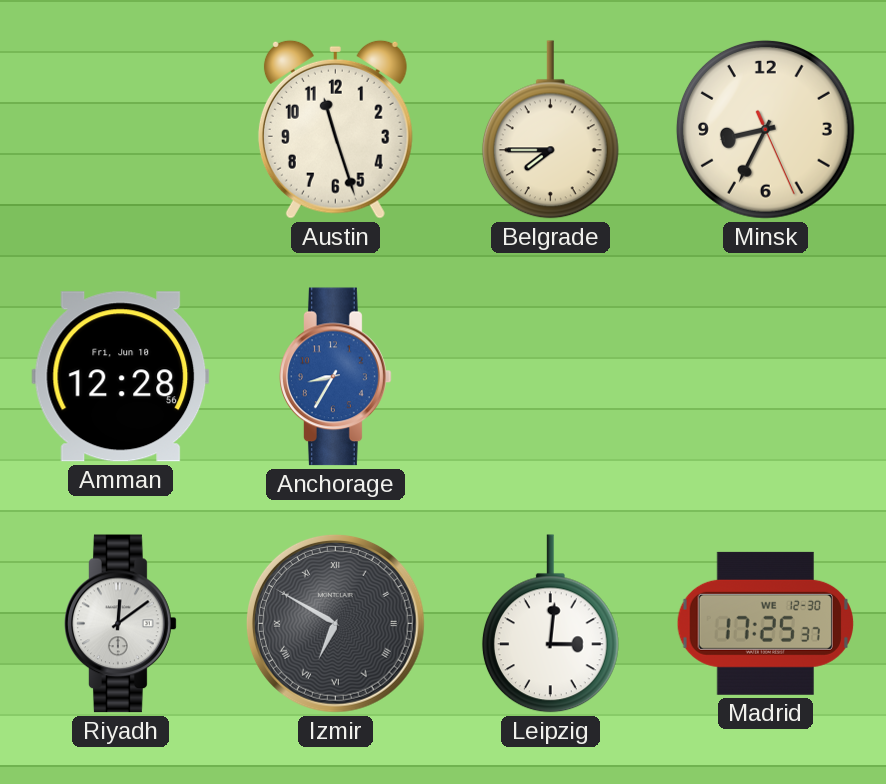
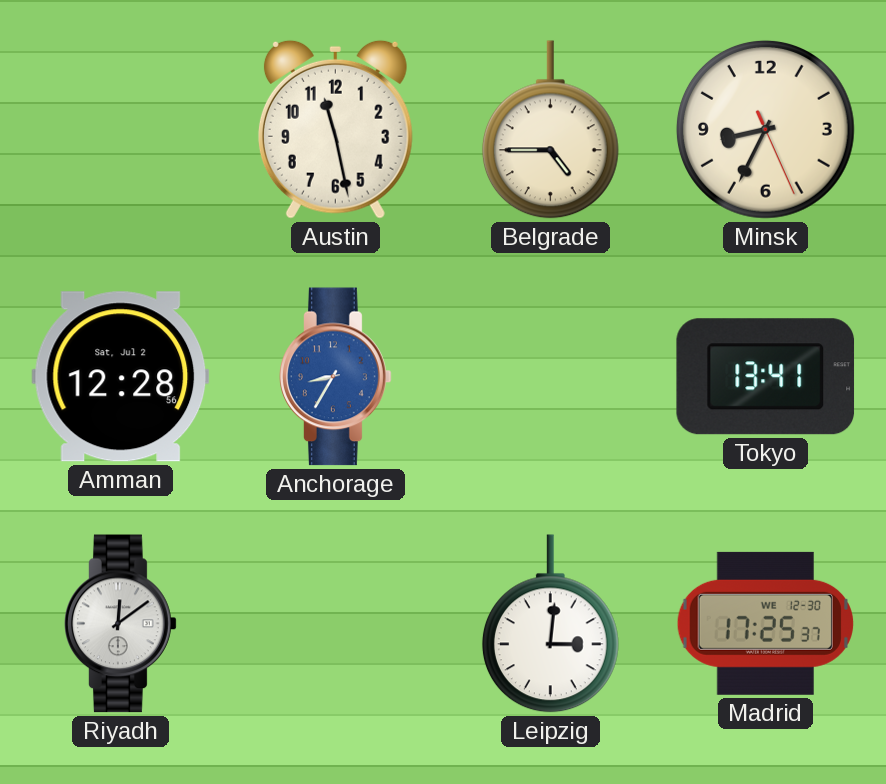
Austin: 11:27 -> 11:28
Belgrade: 7:45 -> 4:45
Amman date: Fri, Jun 10 -> Sat, Jul 2
Tokyo: none -> 13:41
Izmir: 6:50 -> none
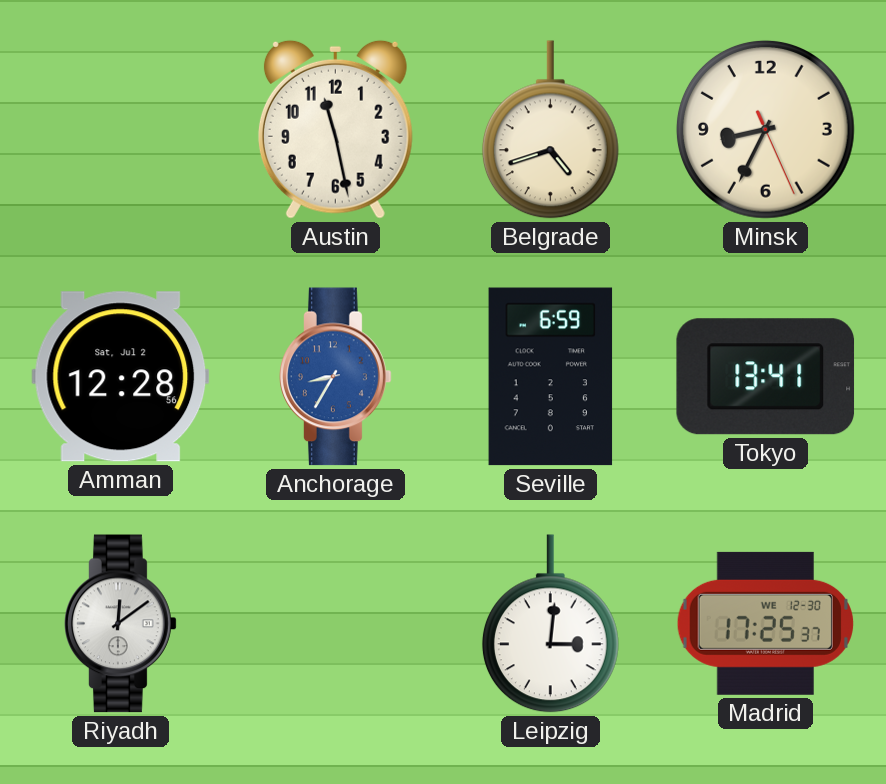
Belgrade: 4:45 -> 4:42
Seville: none -> 6:59
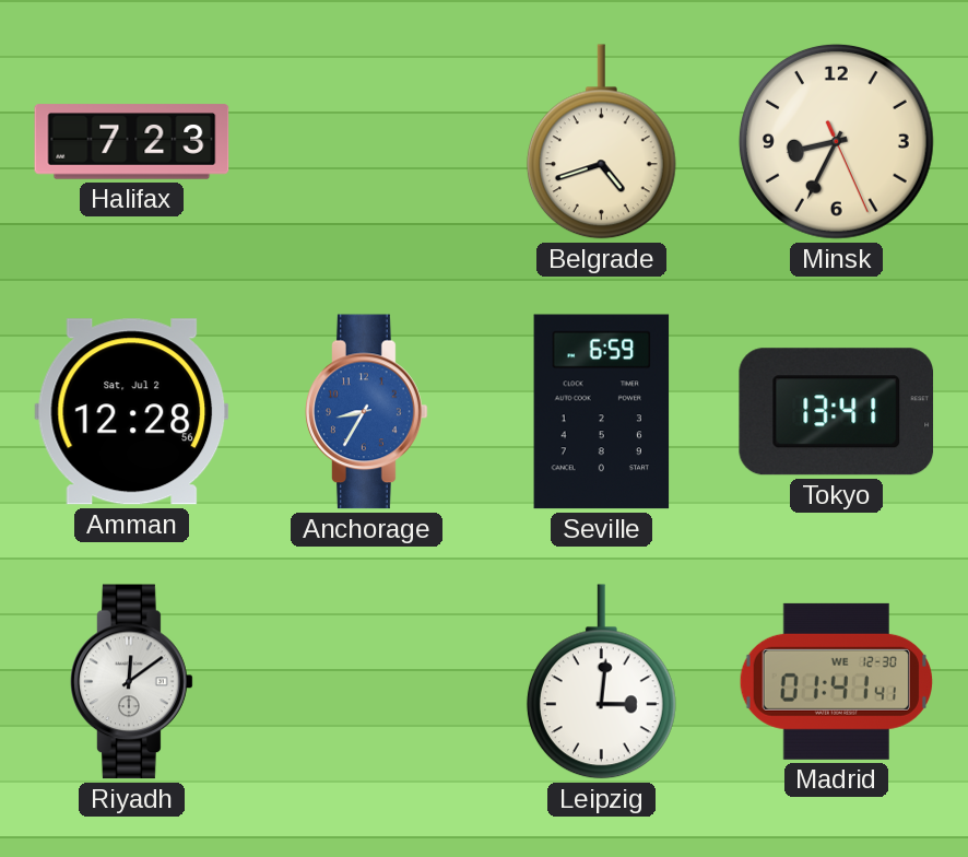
Halifax: none -> 7:23
Austin: 11:28 -> none
Madrid: 17:25 -> 01:41
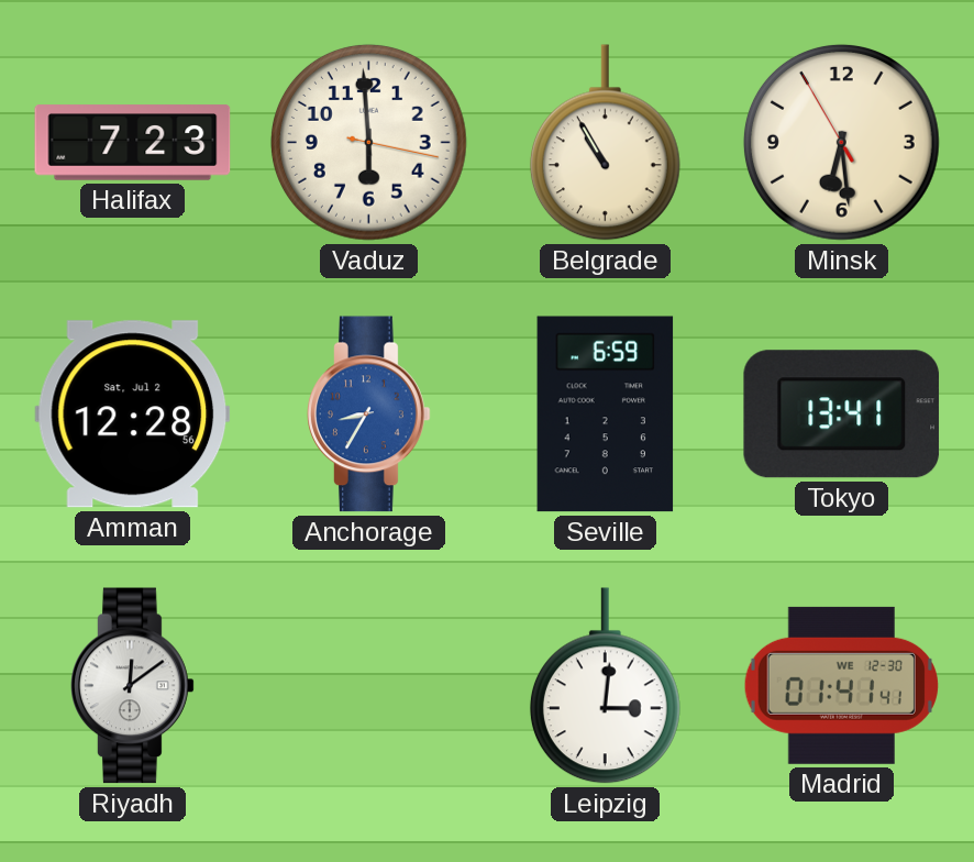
Vaduz: none -> 5:59
Belgrade: 4:42 -> 10:55
Minsk: 8:34 -> 6:28
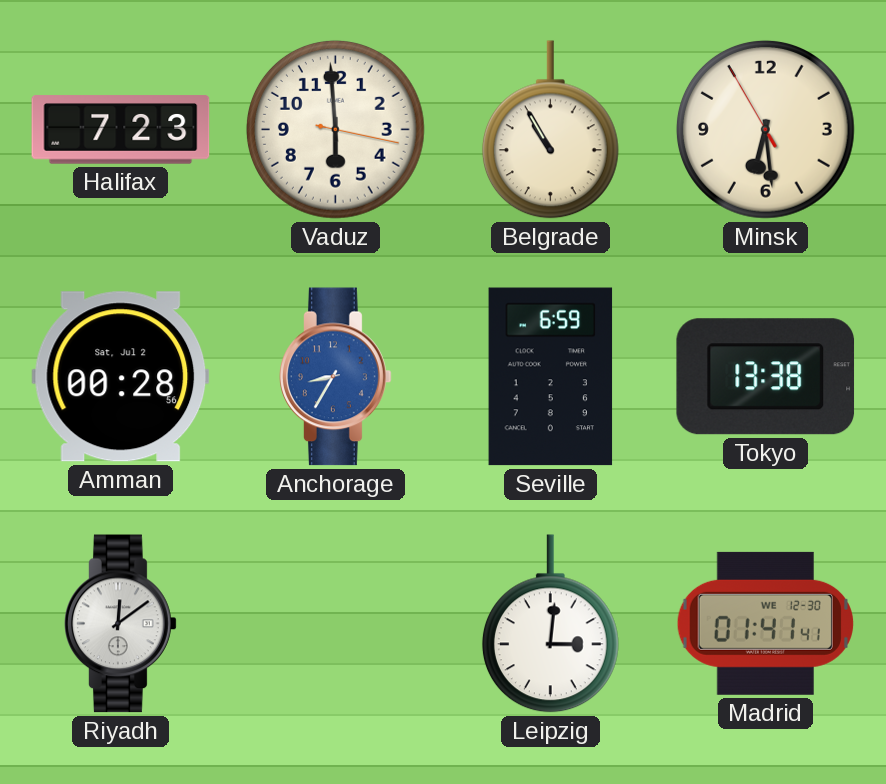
Amman: 12:28 -> 00:28
Tokyo: 13:41 -> 13:38
